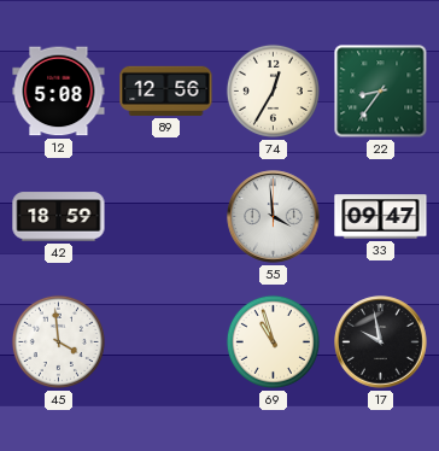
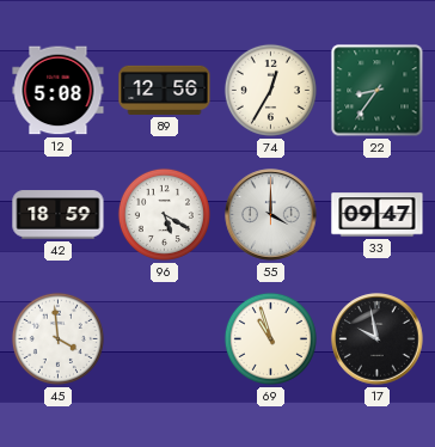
96: none -> 5:20
55: 3:59 -> 4:00
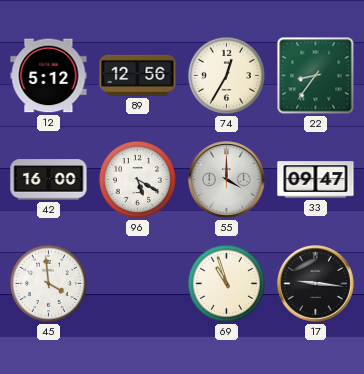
12: 5:08 -> 5:12
42: 18:59 -> 16:00
17: 9:58 -> 9:16
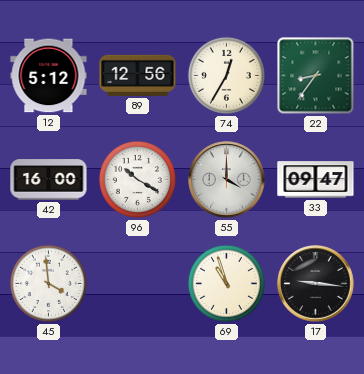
96: 5:20 -> 10:20
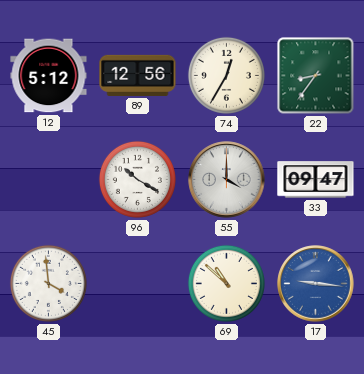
42: 16:00 -> none
69: 10:57 -> 10:52
17 dial: black -> blue
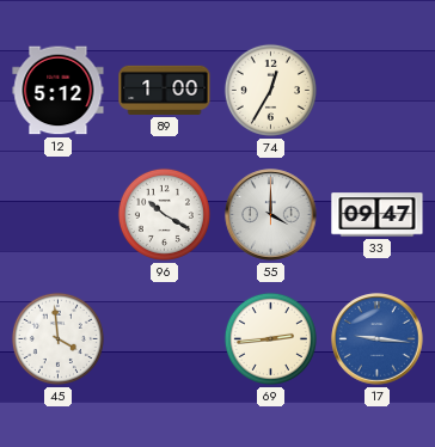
89: 12:56 -> 1:00
22: 8:36 -> none
69: 10:52 -> 2:44
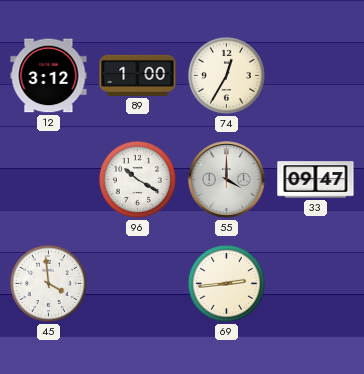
12: 5:12 -> 3:12
17: 9:16 -> none
